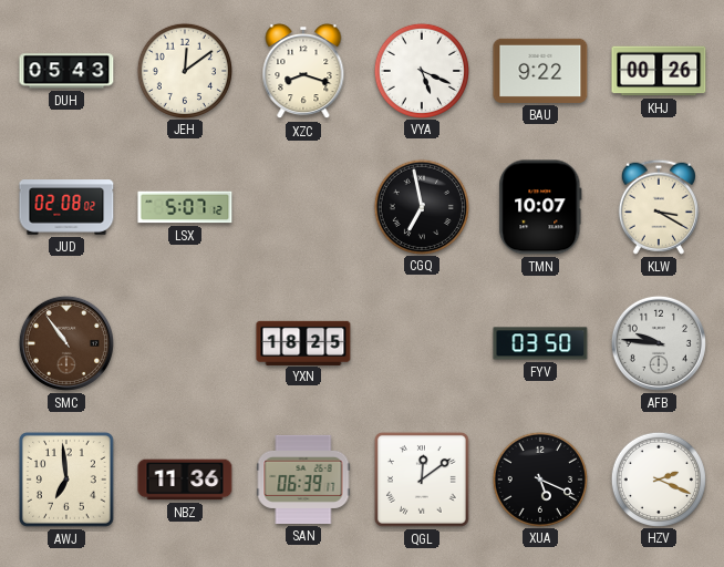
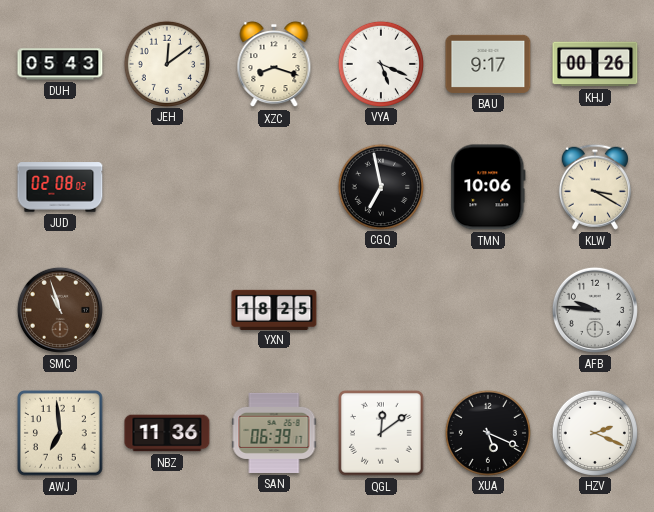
BAU: 9:22 -> 9:17
LSX: 5:07 -> none
TMN: 10:07 -> 10:06
SMC: 10:54 -> 10:57
FYV: 03:50 -> none
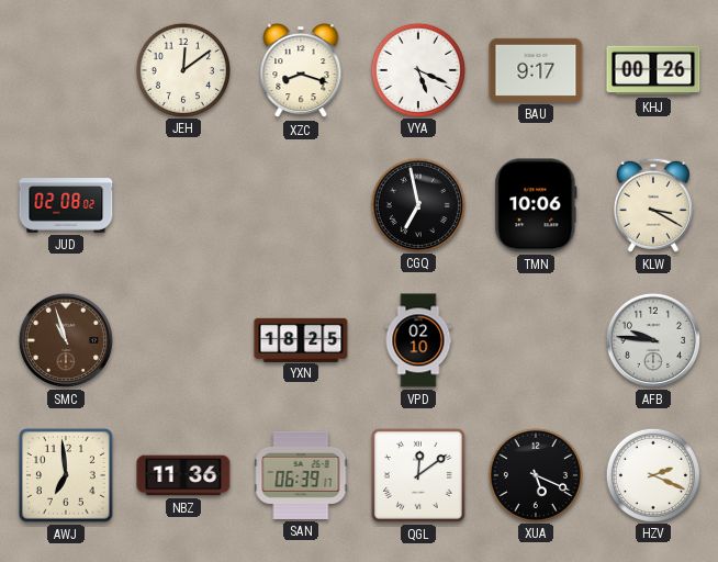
DUH: 05:43 -> none
VPD: none -> 02:10
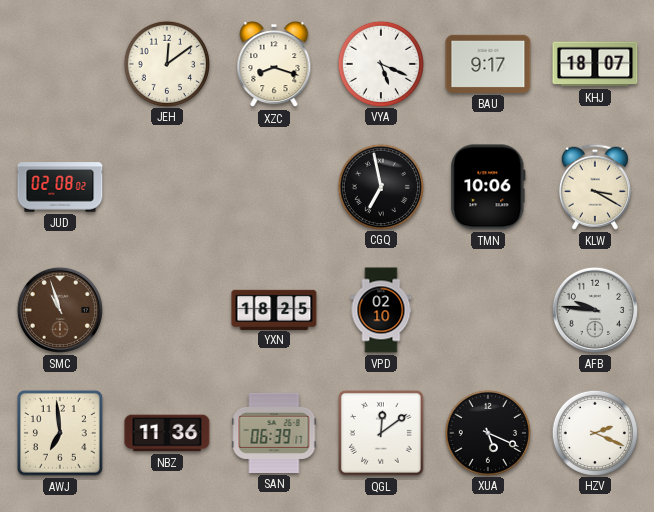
KHJ: 00:26 -> 18:07
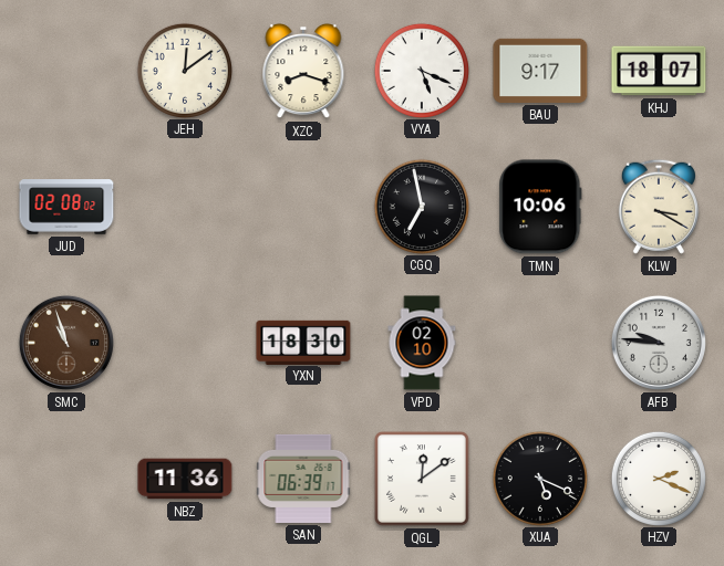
YXN: 18:25 -> 18:30
AWJ: 6:59 -> none
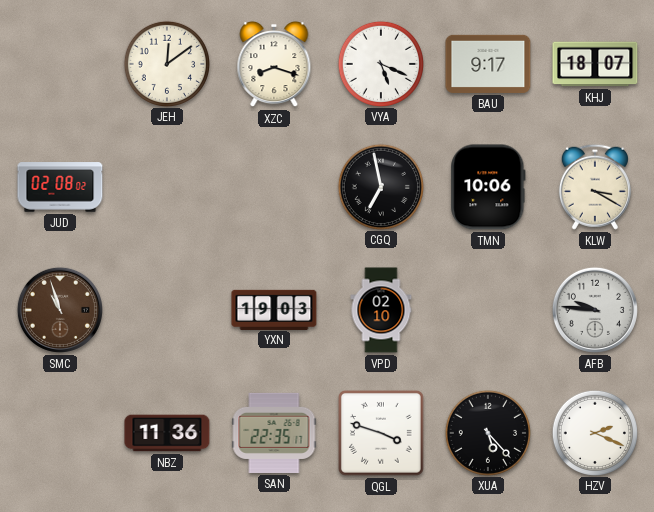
YXN: 18:30 -> 19:03
SAN: 06:39 -> 22:35
QGL: 12:09 -> 3:48
XUA: 5:19 -> 5:23
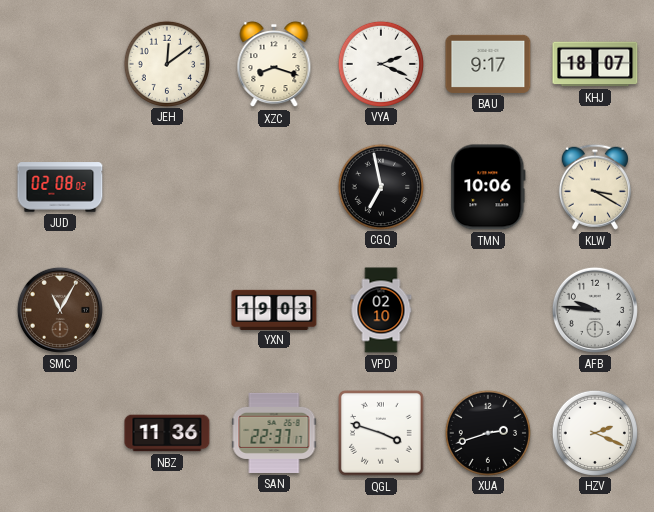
VYA: 5:19 -> 2:19
SMC: 10:57 -> 11:05
SAN: 22:35 -> 22:37
XUA: 5:23 -> 2:42
